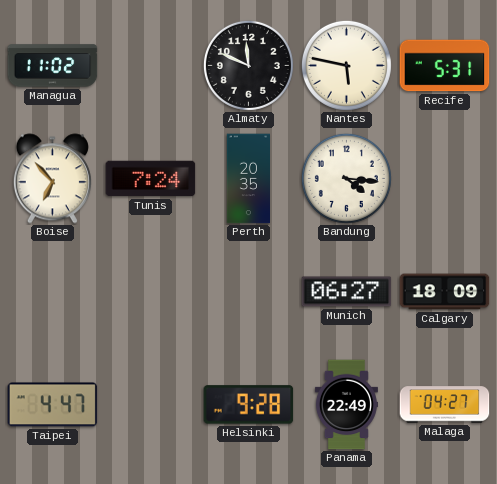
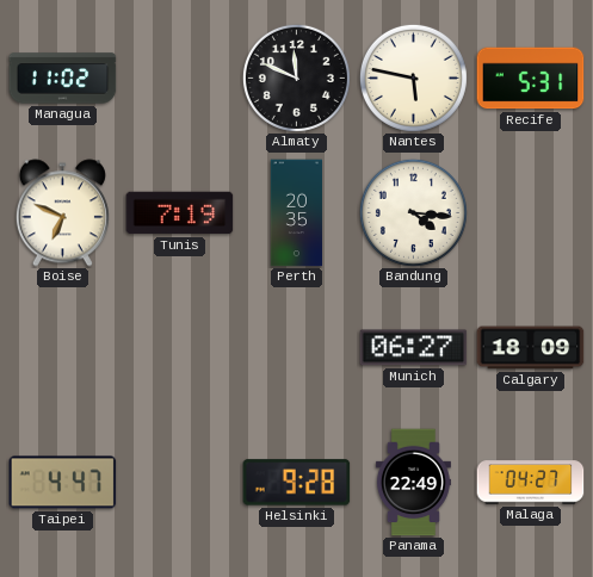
Boise: 6:53 -> 6:49
Tunis: 7:24 -> 7:19
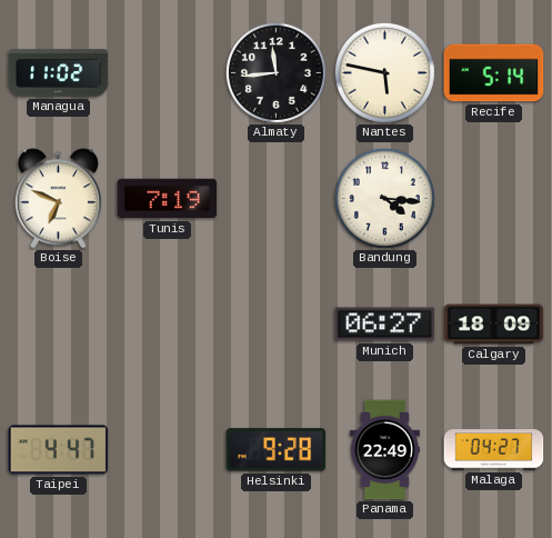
Almaty: 11:49 -> 11:44
Recife: 5:31 -> 5:14
Perth: 20:35 -> none
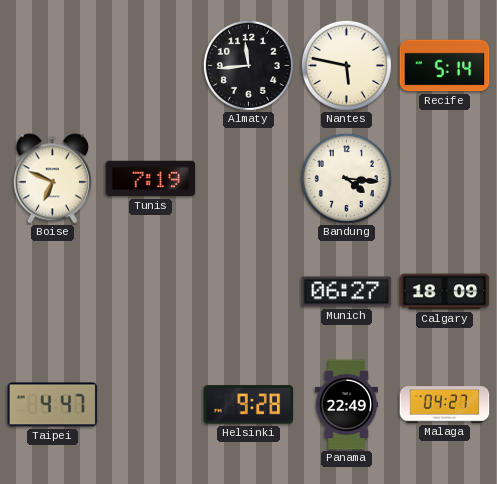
Managua: 11:02 -> none
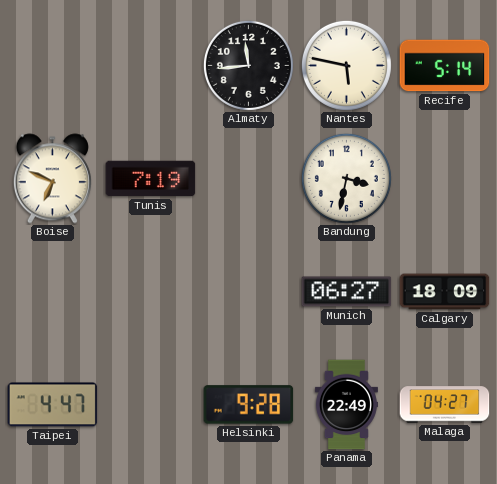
Bandung: 4:16 -> 3:32
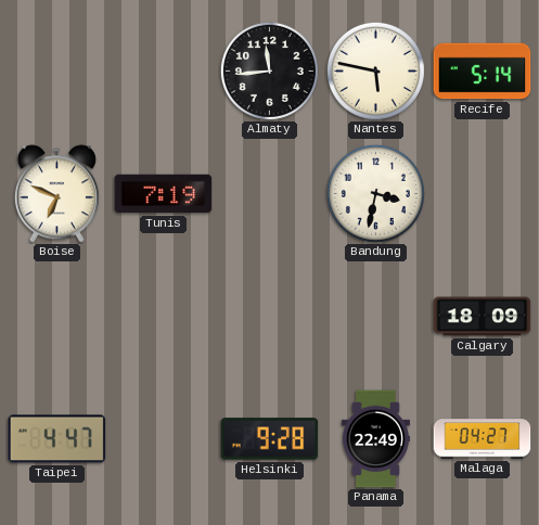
Munich: 06:27 -> none
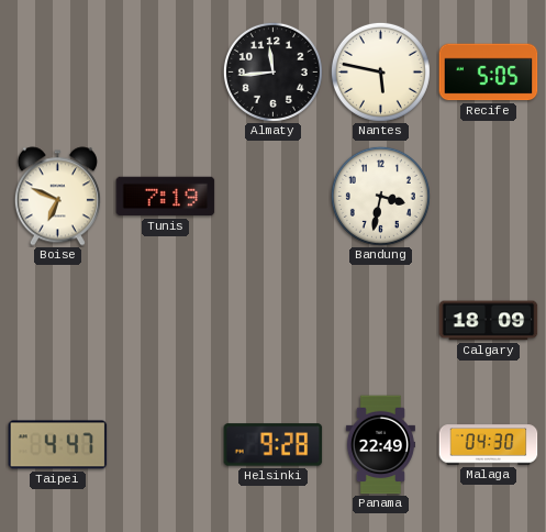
Recife: 5:14 -> 5:05
Malaga: 04:27 -> 04:30
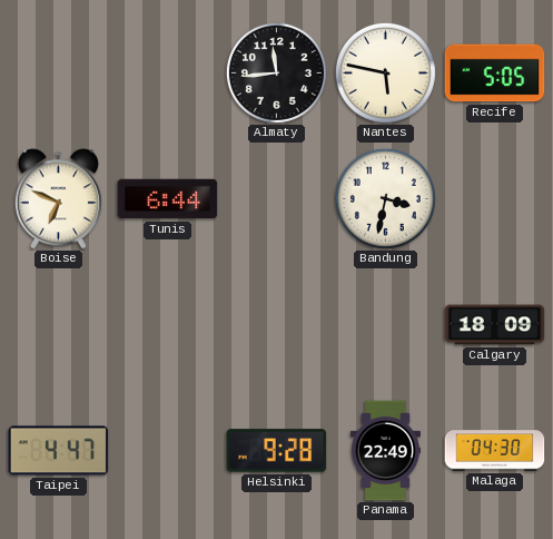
Tunis: 7:19 -> 6:44
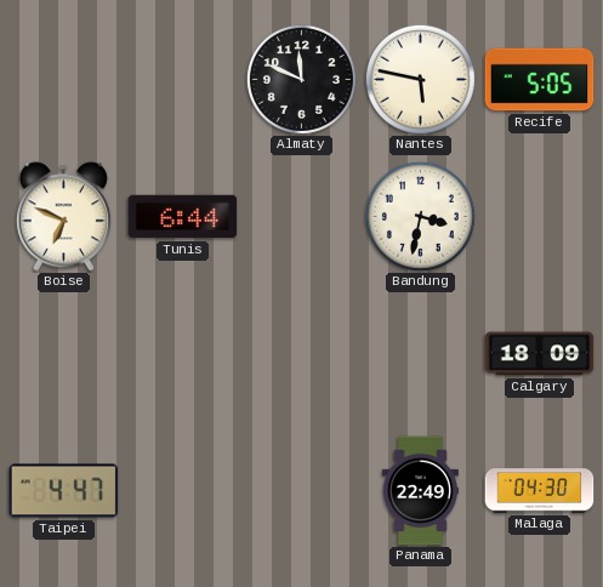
Almaty: 11:44 -> 11:49
Helsinki: 9:28 -> none
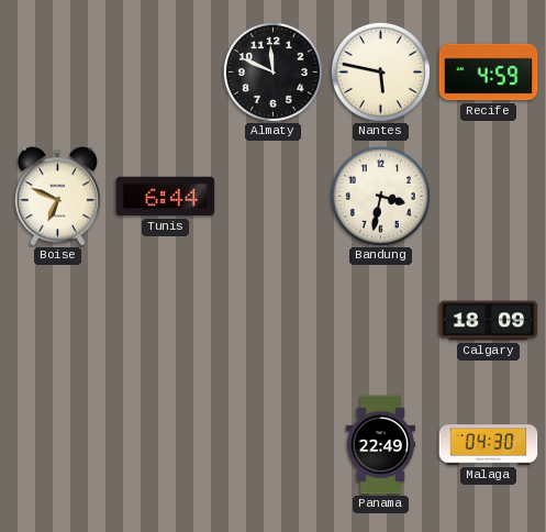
Recife: 5:05 -> 4:59
Taipei: 4:47 -> none
